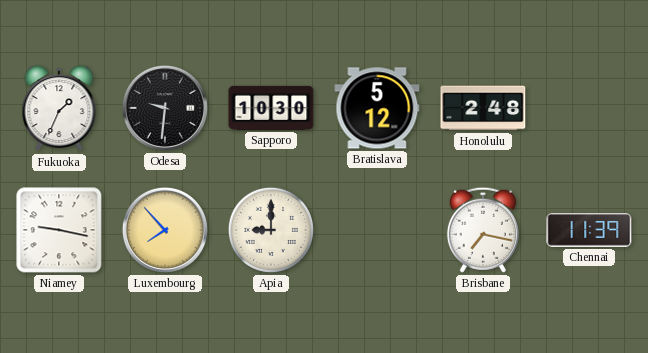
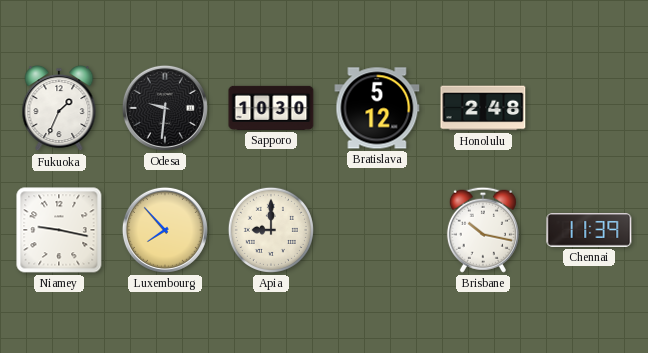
Brisbane: 7:17 -> 10:17
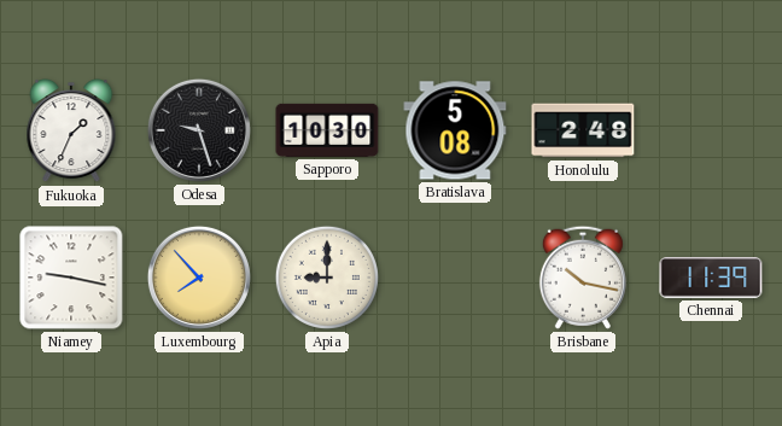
Odesa: 9:31 -> 9:27
Bratislava: 5:12 -> 5:08
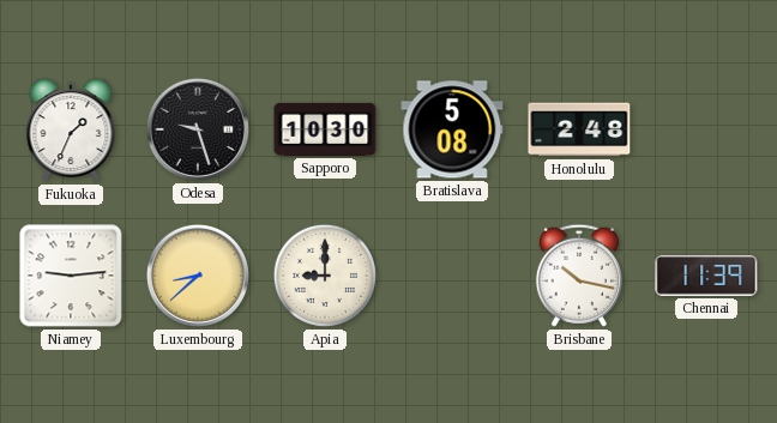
Niamey: 9:17 -> 9:14
Luxembourg: 7:53 -> 8:38
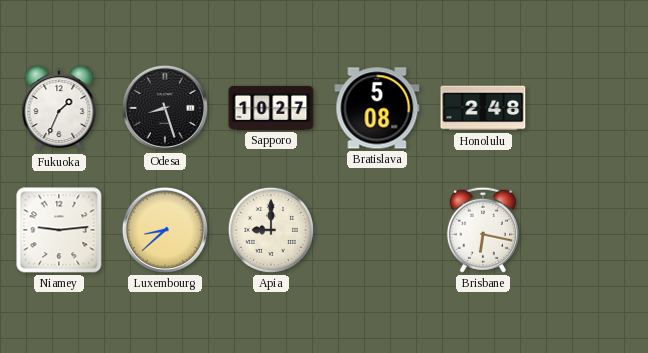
Odesa: 9:27 -> 8:27
Sapporo: 10:30 -> 10:27
Brisbane: 10:17 -> 6:17
Chennai: 11:39 -> none
